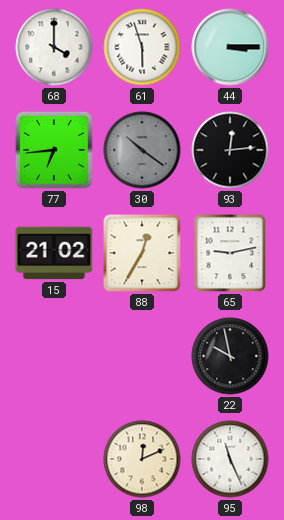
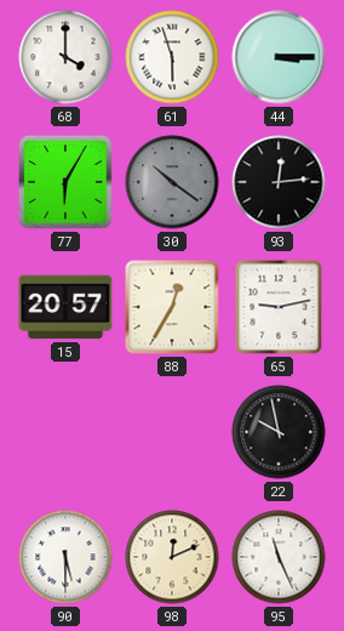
77: 6:44 -> 6:05
15: 21:02 -> 20:57
90: none -> 5:30
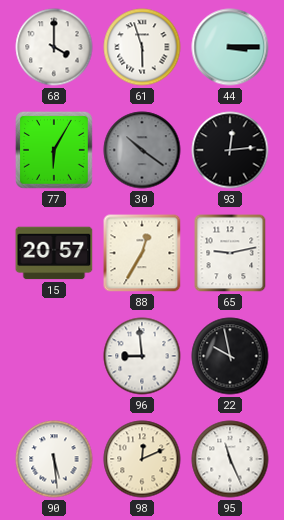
96: none -> 8:59
90: 5:30 -> 5:29
